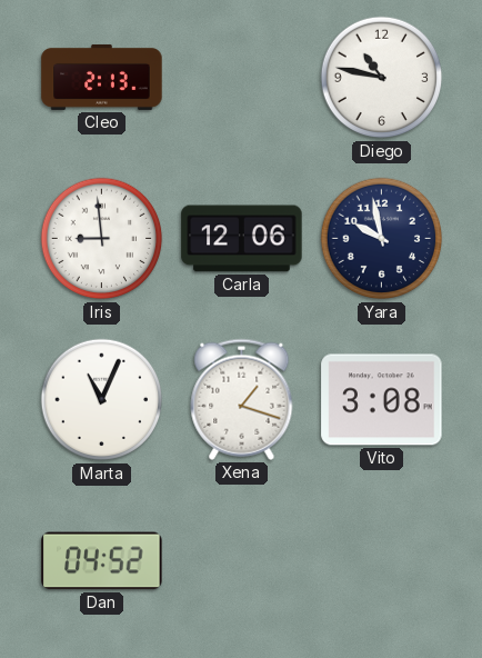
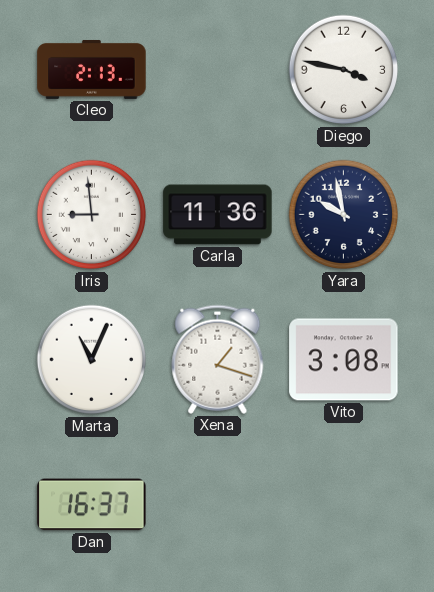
Diego: 10:47 -> 3:47
Carla: 12:06 -> 11:36
Dan: 04:52 -> 16:37
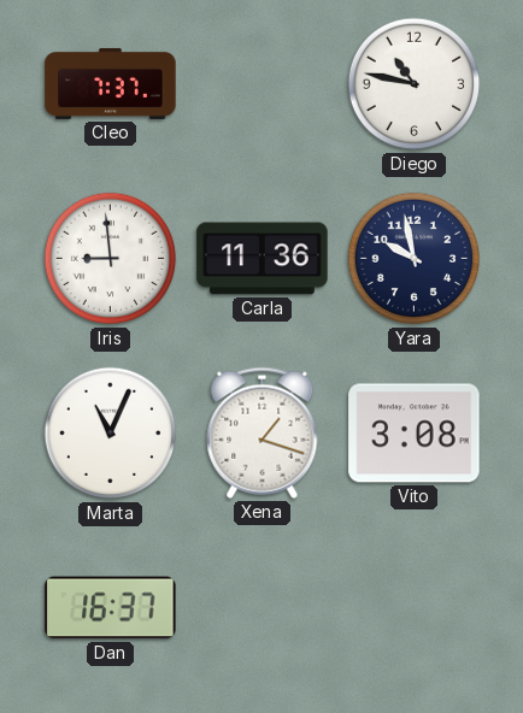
Cleo: 2:13 -> 7:37
Diego: 3:47 -> 10:47
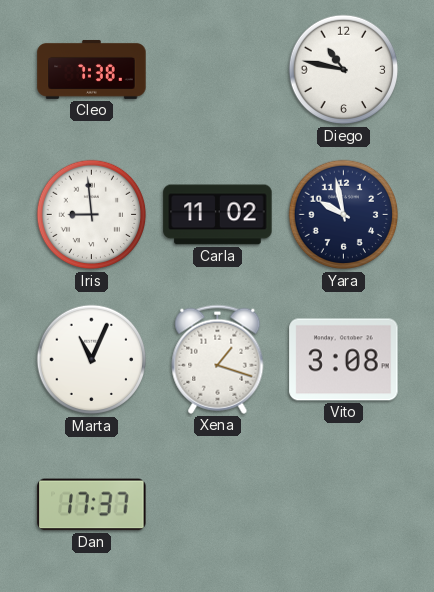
Cleo: 7:37 -> 7:38
Carla: 11:36 -> 11:02
Dan: 16:37 -> 17:37
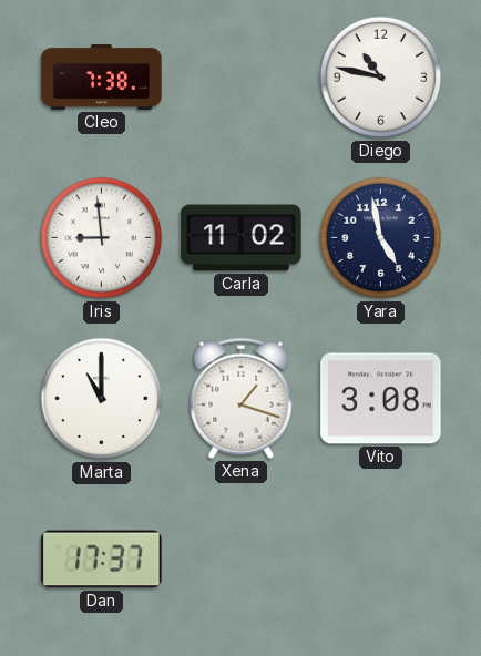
Yara: 9:58 -> 4:58
Marta: 11:04 -> 11:00
